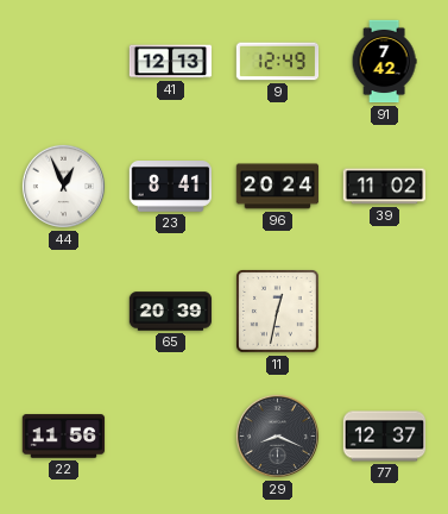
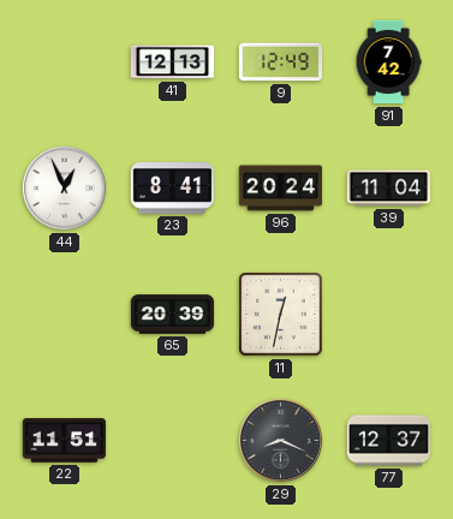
39: 11:02 -> 11:04
22: 11:56 -> 11:51
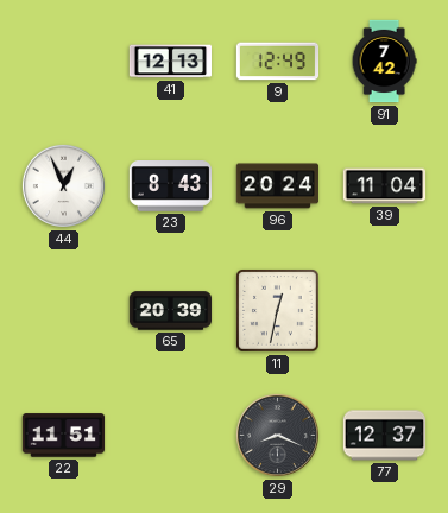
23: 8:41 -> 8:43
